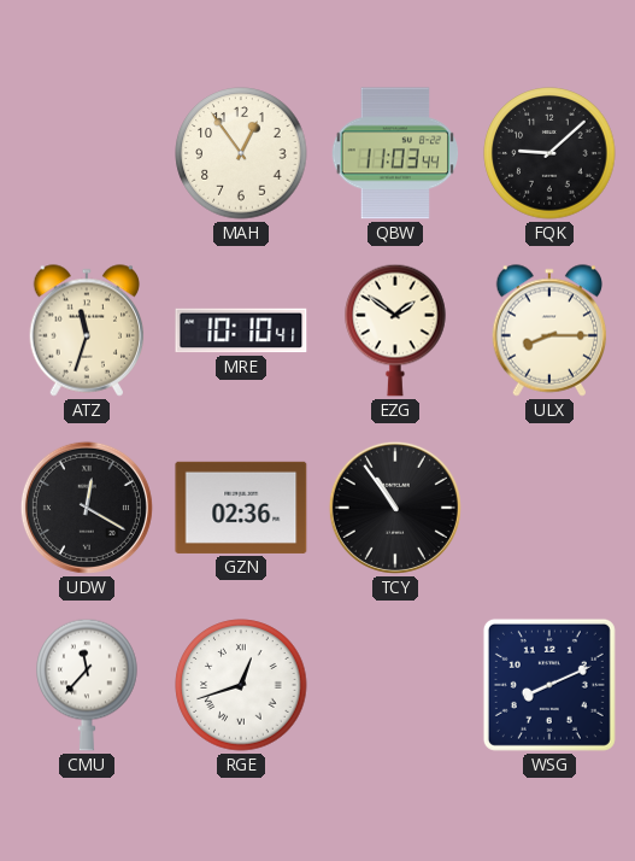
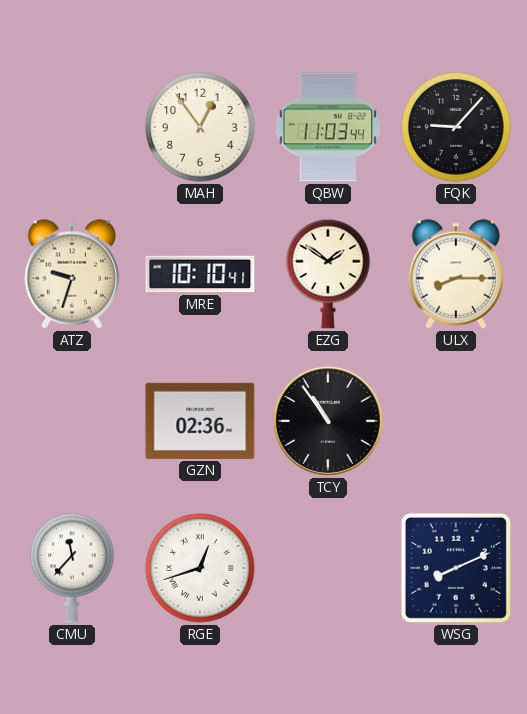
FQK: 9:08 -> 9:07
ATZ: 11:33 -> 9:33
UDW: 12:20 -> none
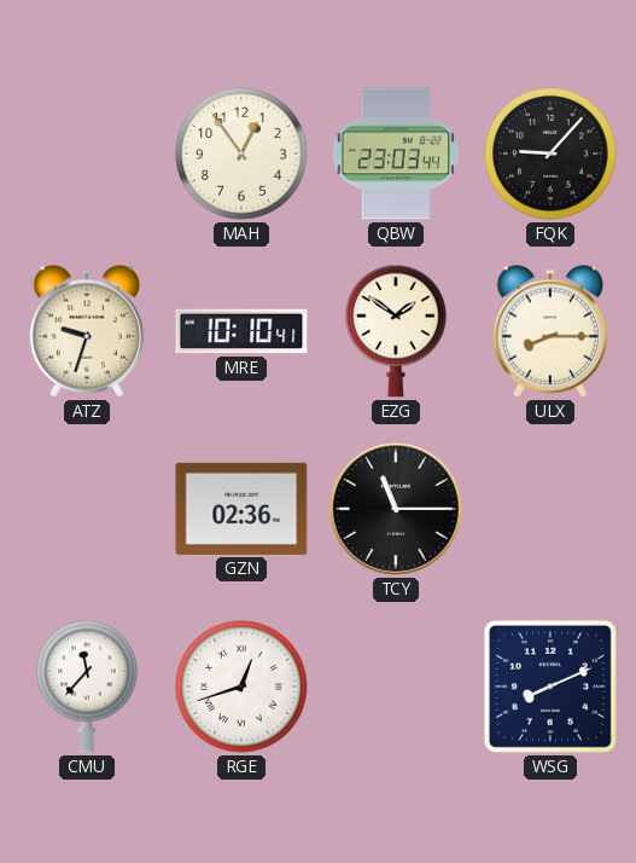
QBW: 11:03 -> 23:03
TCY: 10:54 -> 11:15
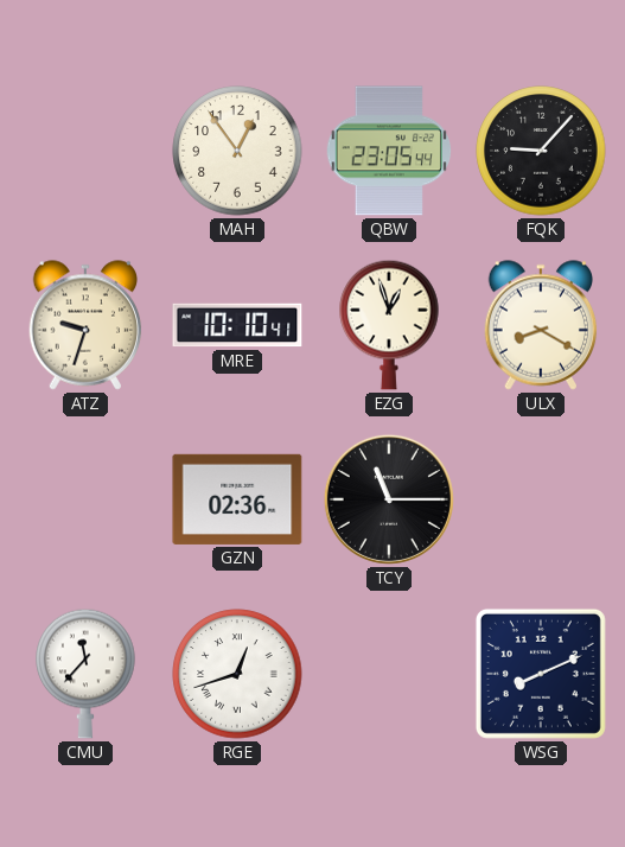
QBW: 23:03 -> 23:05
EZG: 1:51 -> 12:57
ULX: 8:15 -> 8:20
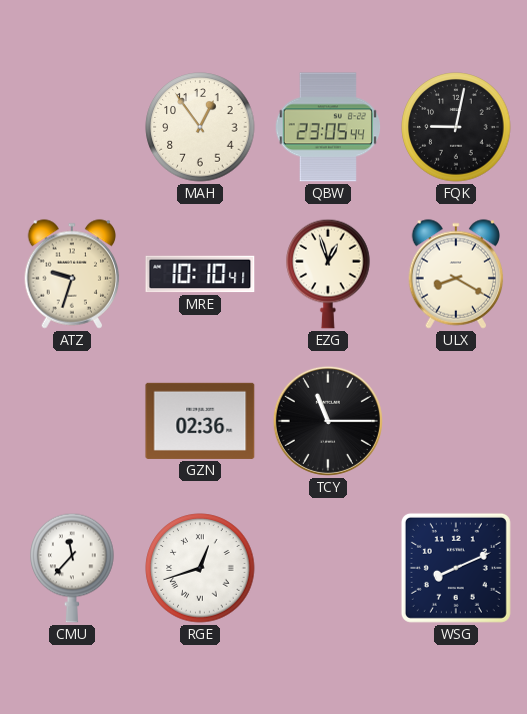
FQK: 9:07 -> 9:02
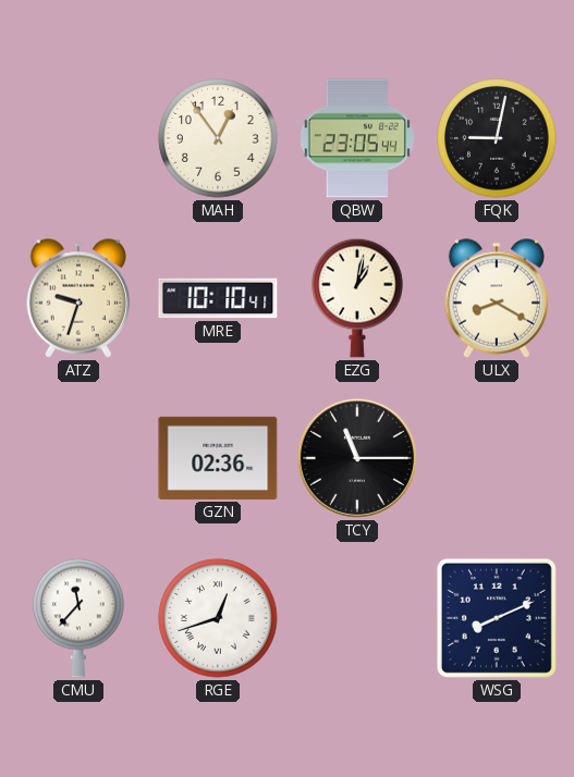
EZG: 12:57 -> 1:02
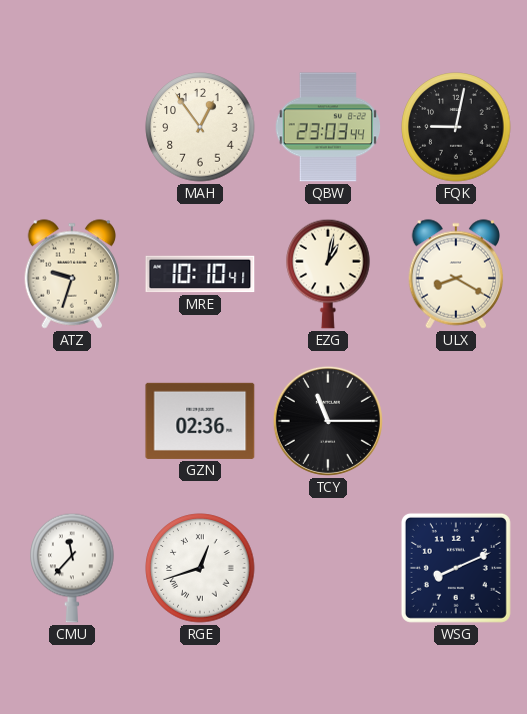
QBW: 23:05 -> 23:03
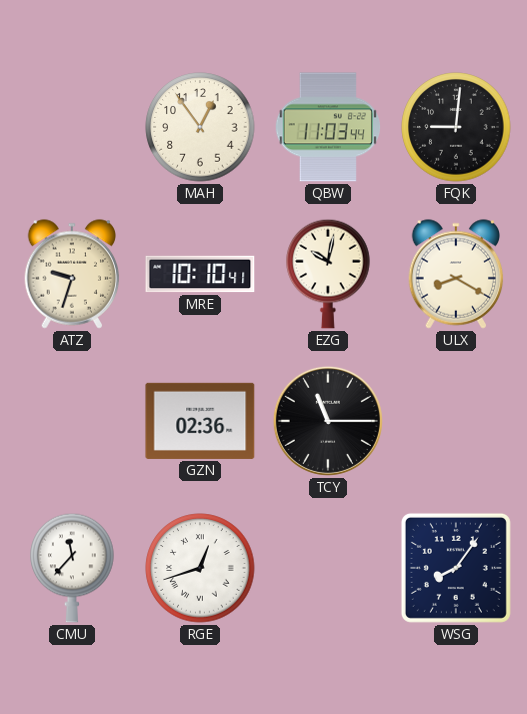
QBW: 23:03 -> 11:03
FQK: 9:02 -> 9:01
EZG: 1:02 -> 10:02
WSG: 8:11 -> 8:06
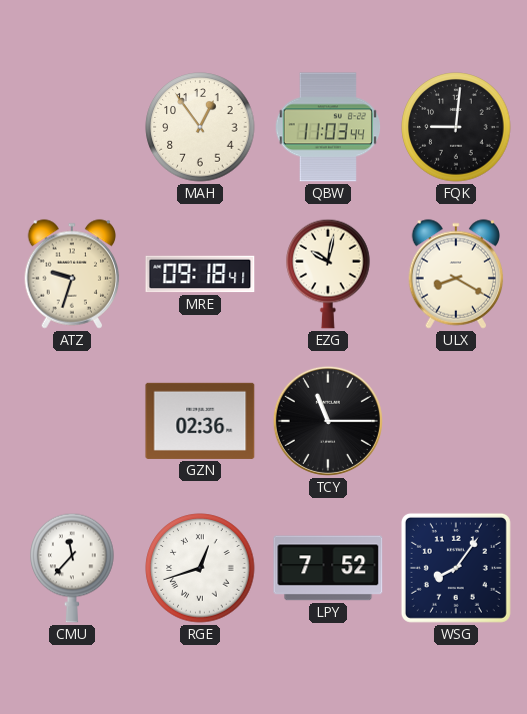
MRE: 10:10 -> 09:18
LPY: none -> 7:52
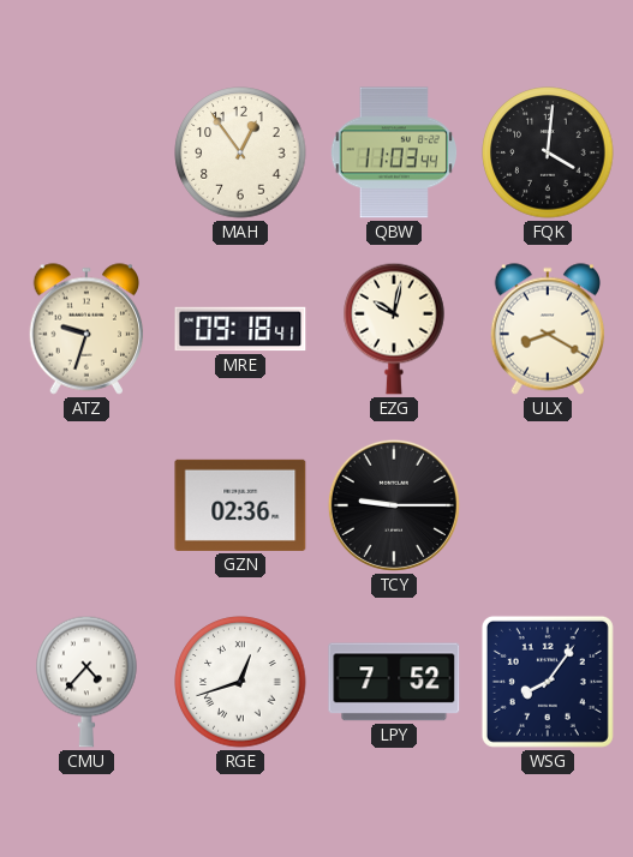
FQK: 9:01 -> 4:01
TCY: 11:15 -> 9:15
CMU: 11:37 -> 4:37
